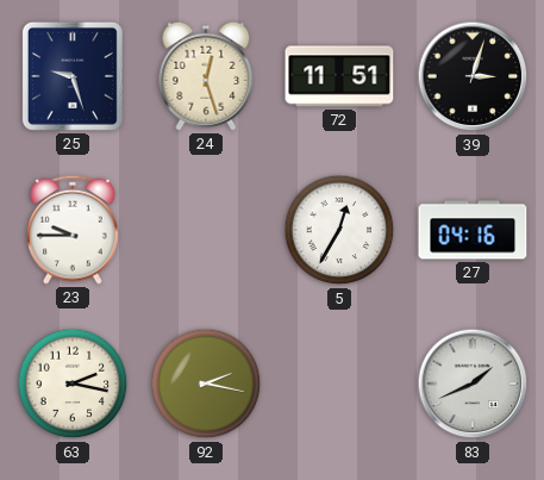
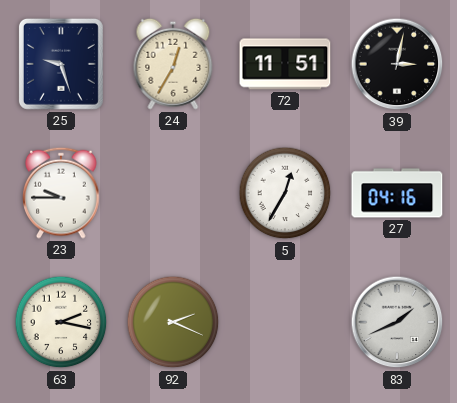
24: 12:27 -> 12:35
39: 3:03 -> 3:02
92: 2:17 -> 2:19
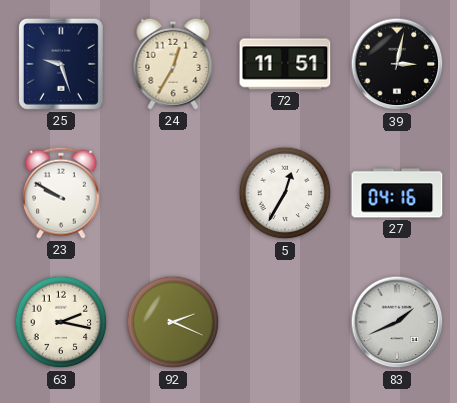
23: 9:45 -> 9:50
